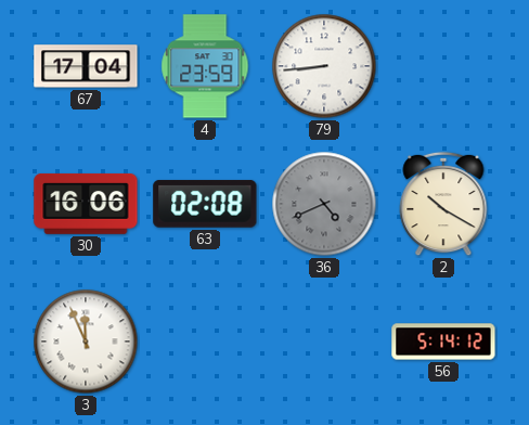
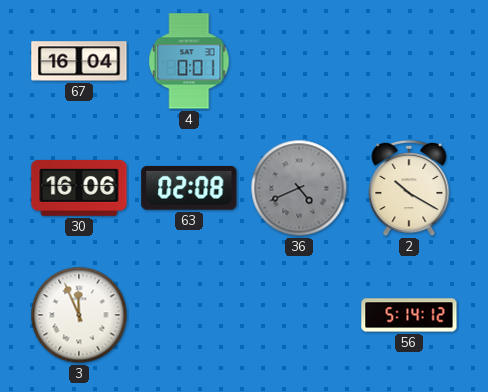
67: 17:04 -> 16:04
4: 23:59 -> 0:01
79: 8:44 -> none
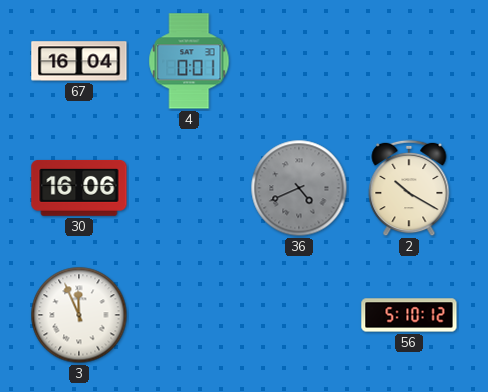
63: 02:08 -> none
56: 5:14 -> 5:10
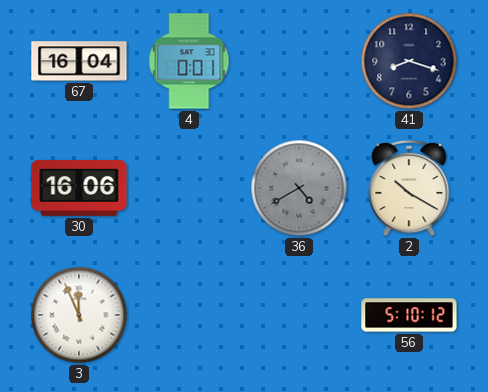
41: none -> 8:18
36: 4:41 -> 4:40
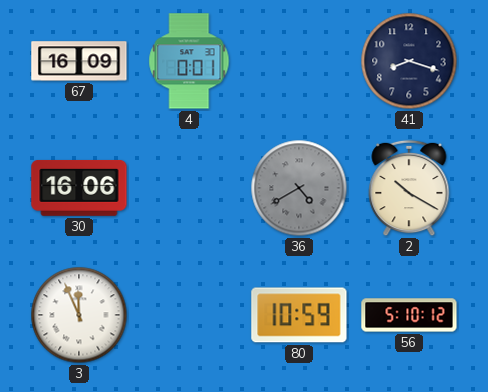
67: 16:04 -> 16:09
80: none -> 10:59
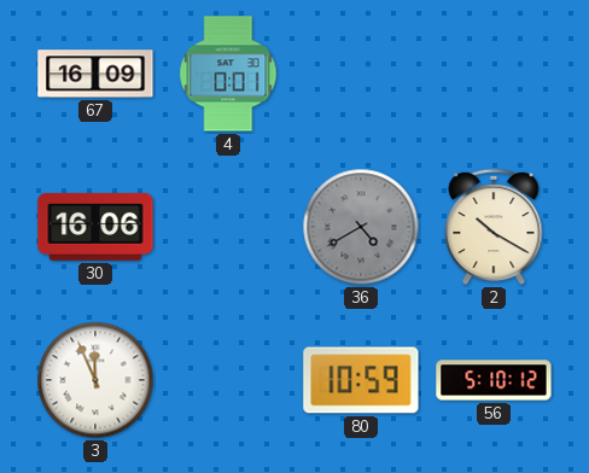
41: 8:18 -> none
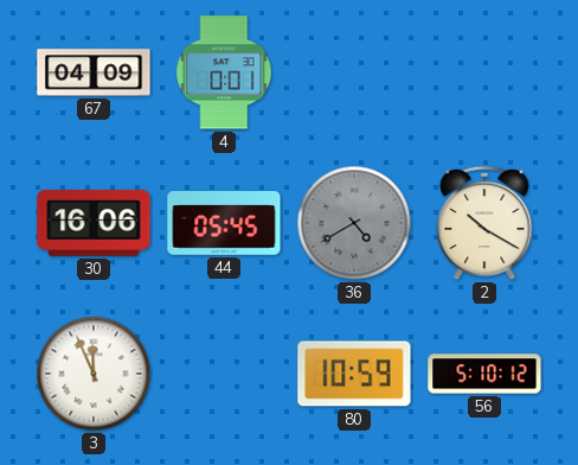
67: 16:09 -> 04:09
44: none -> 05:45
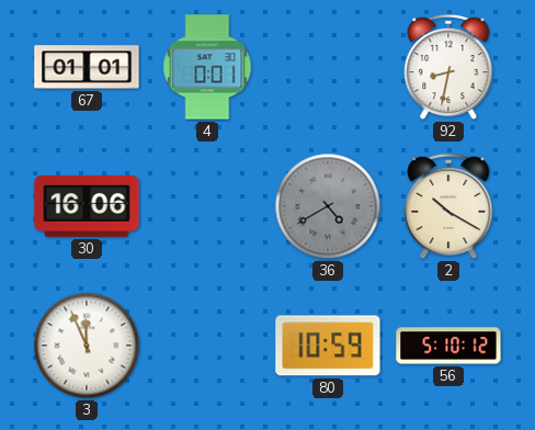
67: 04:09 -> 01:01
92: none -> 8:32
44: 05:45 -> none
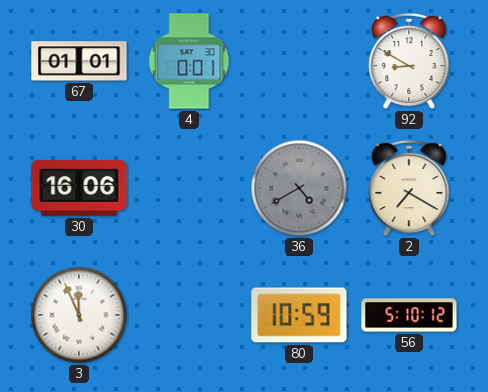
92: 8:32 -> 8:50
2: 10:20 -> 7:20
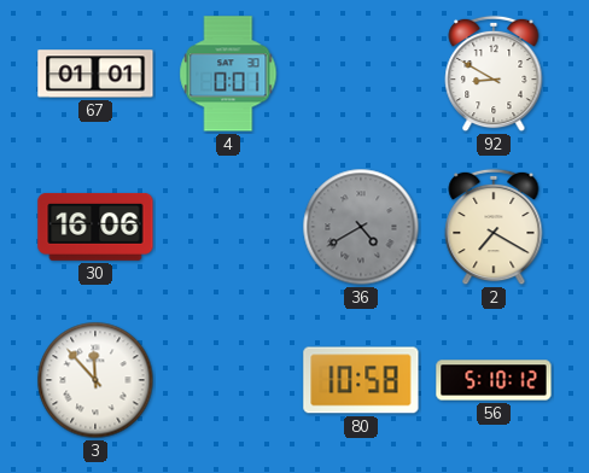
3: 11:56 -> 11:53
80: 10:59 -> 10:58
